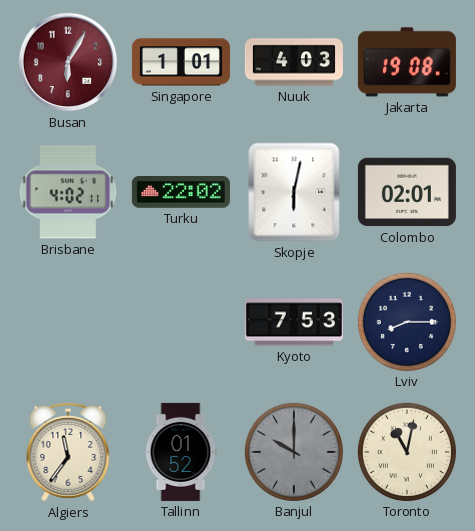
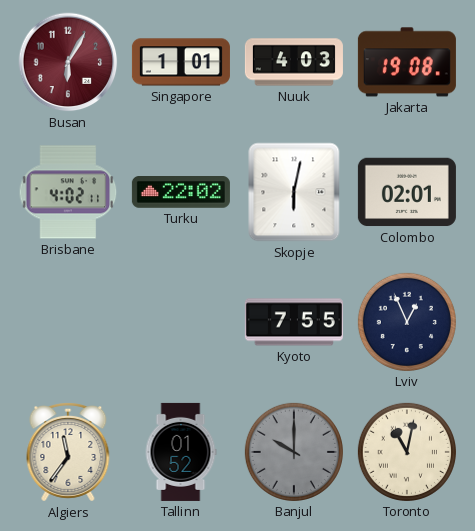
Kyoto: 7:53 -> 7:55
Lviv: 8:15 -> 12:56
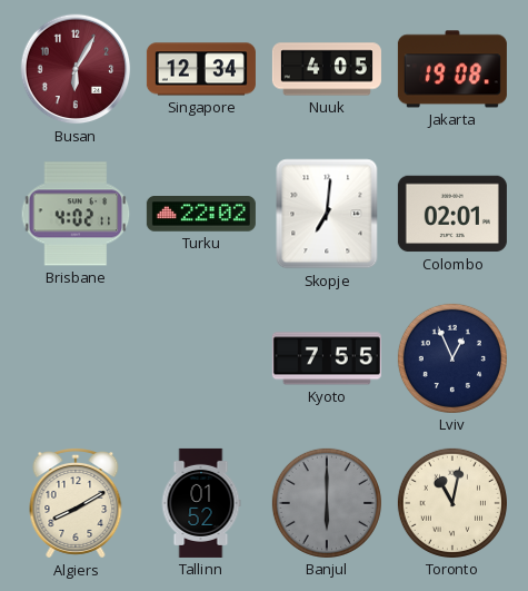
Singapore: 1:01 -> 12:34
Nuuk: 4:03 -> 4:05
Skopje: 6:02 -> 7:01
Algiers: 11:36 -> 8:10
Banjul: 10:00 -> 6:00
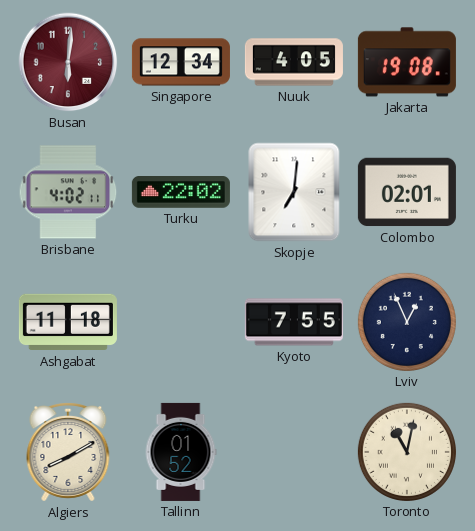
Busan: 6:05 -> 6:01
Ashgabat: none -> 11:18
Banjul: 6:00 -> none
